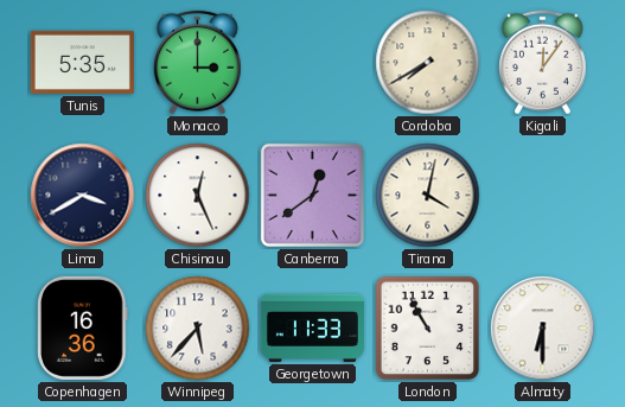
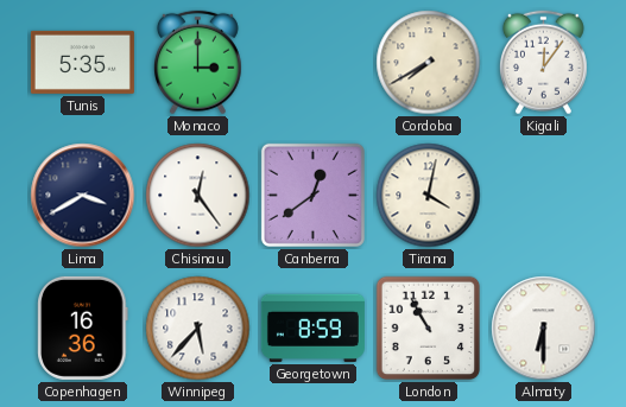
Chisinau: 12:26 -> 12:24
Georgetown: 11:33 -> 8:59
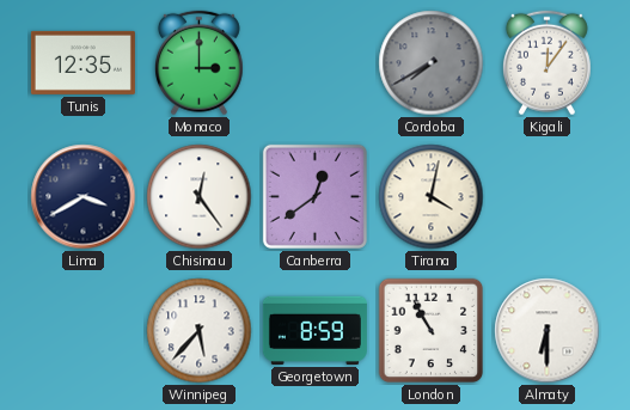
Tunis: 5:35 -> 12:35
Cordoba dial: cream -> grey
Copenhagen: 16:36 -> none
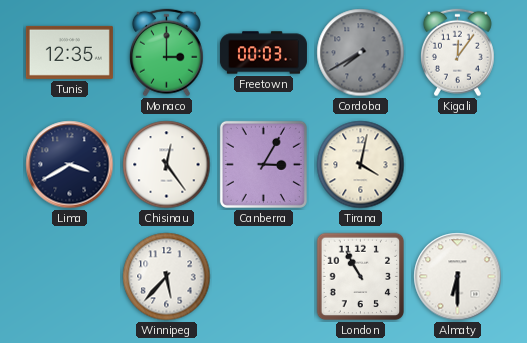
Freetown: none -> 00:03
Canberra: 12:39 -> 3:05
Georgetown: 8:59 -> none
